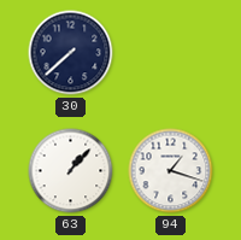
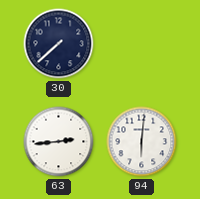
63: 1:07 -> 2:44
94: 1:18 -> 6:01
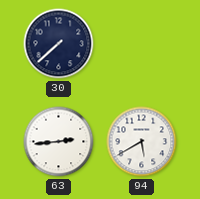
94: 6:01 -> 5:40
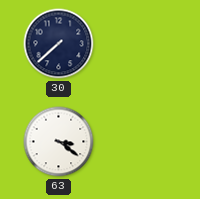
63: 2:44 -> 3:21
94: 5:40 -> none
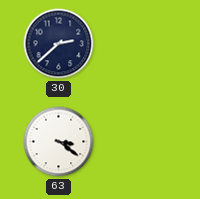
30: 7:38 -> 2:38
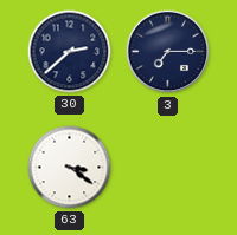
3: none -> 7:15
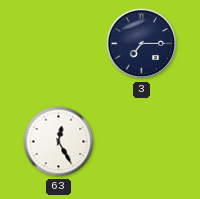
30: 2:38 -> none
63: 3:21 -> 12:25
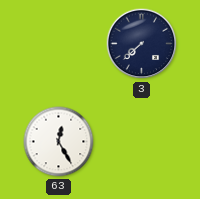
3: 7:15 -> 7:38
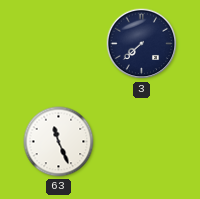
63: 12:25 -> 11:26
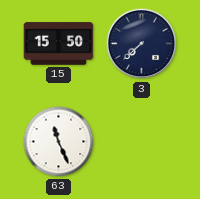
15: none -> 15:50
